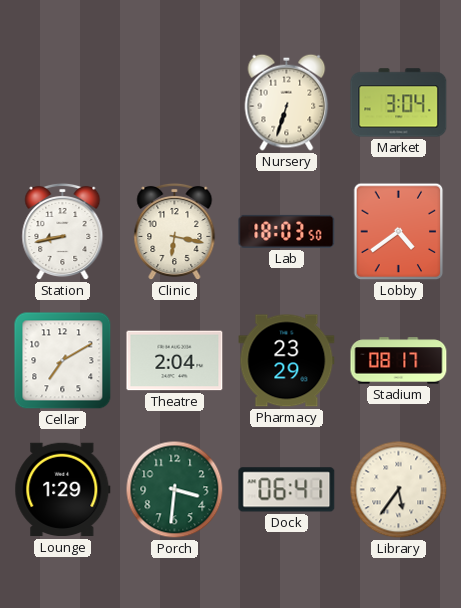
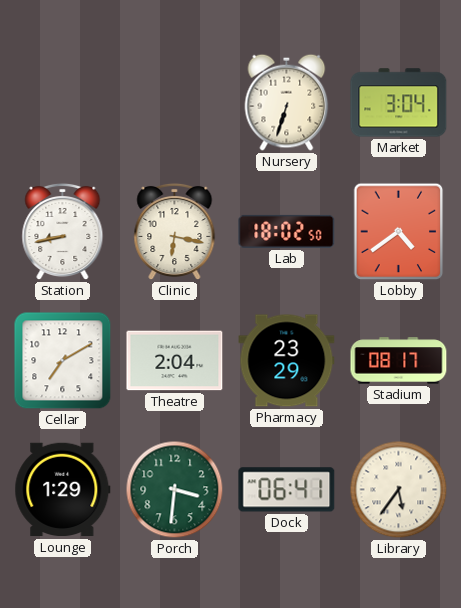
Lab: 18:03 -> 18:02
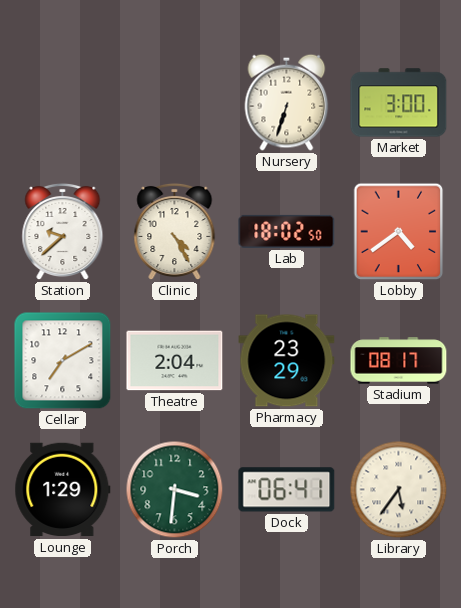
Market: 3:04 -> 3:00
Station: 8:43 -> 9:38
Clinic: 6:17 -> 4:25
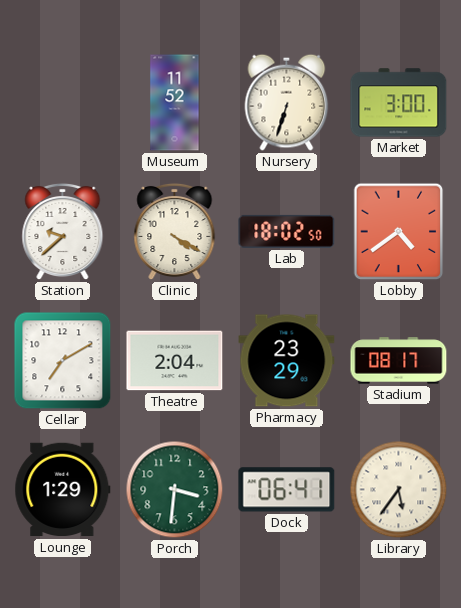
Museum: none -> 11:52
Clinic: 4:25 -> 4:20
